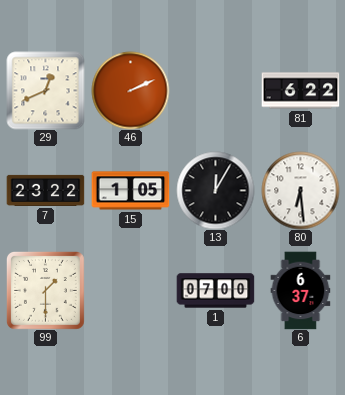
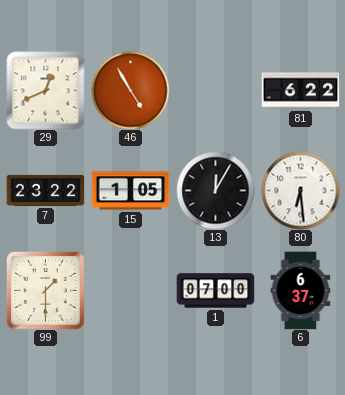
46: 2:11 -> 4:55
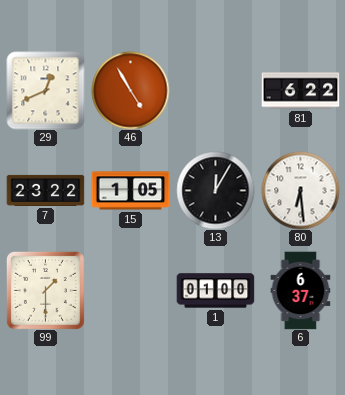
1: 07:00 -> 01:00
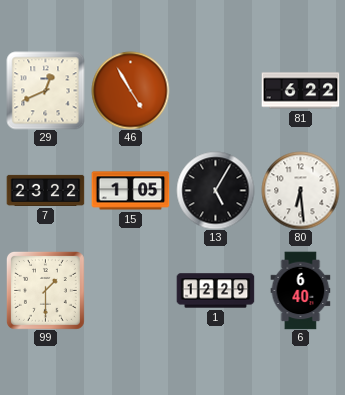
13: 12:05 -> 5:05
1: 01:00 -> 12:29
6: 6:37 -> 6:40
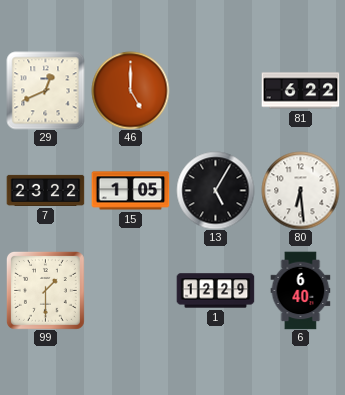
46: 4:55 -> 5:00
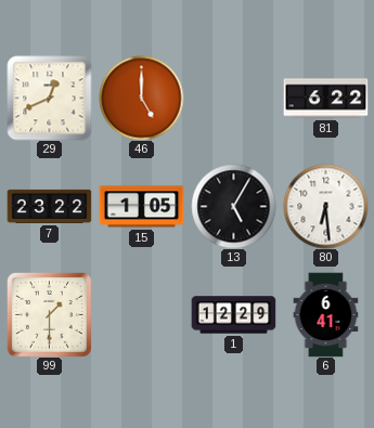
6: 6:40 -> 6:41
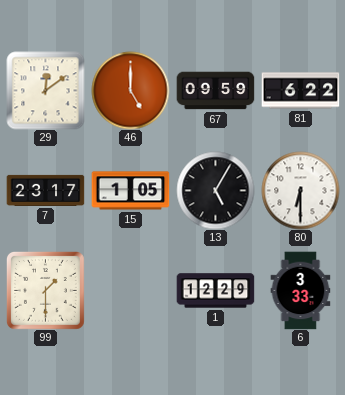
29: 12:41 -> 12:09
67: none -> 09:59
7: 23:22 -> 23:17
80: 6:29 -> 6:30
6: 6:41 -> 3:33
